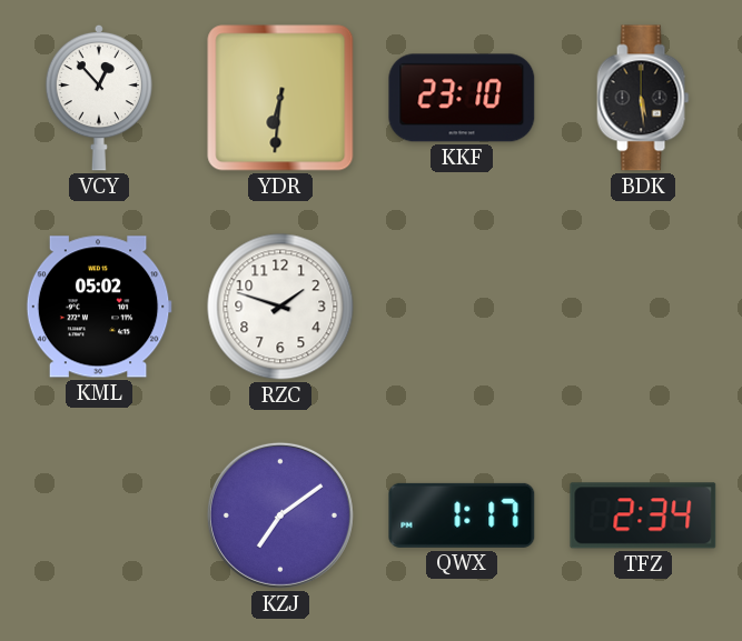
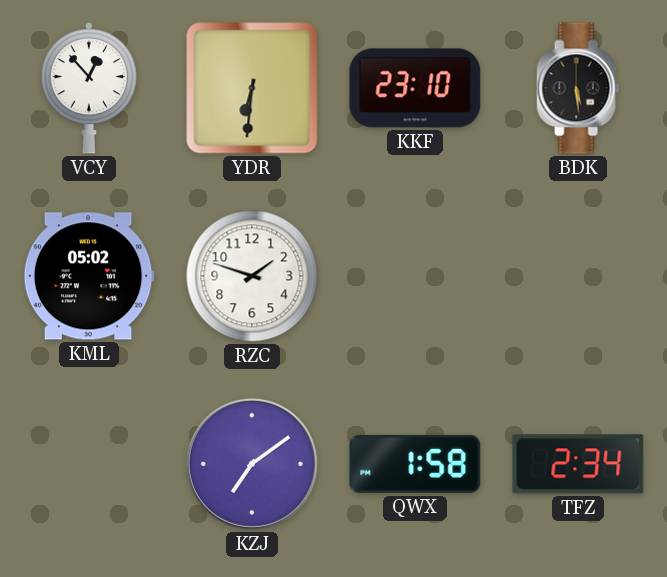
QWX: 1:17 -> 1:58
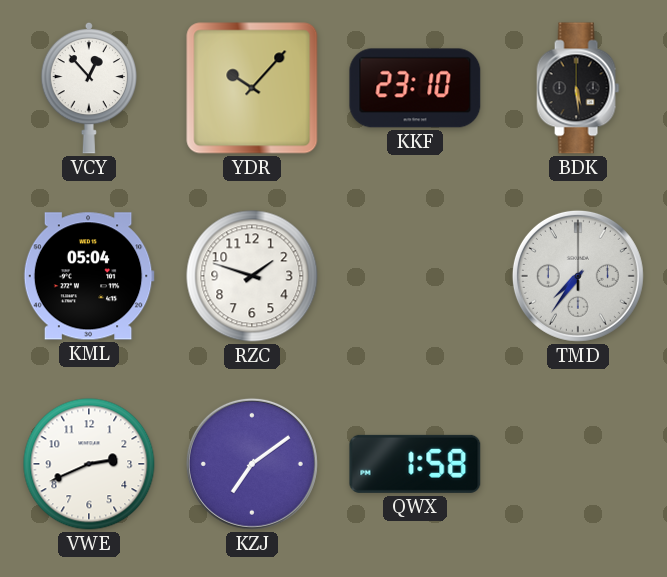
YDR: 6:31 -> 10:07
KML: 05:02 -> 05:04
TMD: none -> 7:36
VWE: none -> 2:41
TFZ: 2:34 -> none
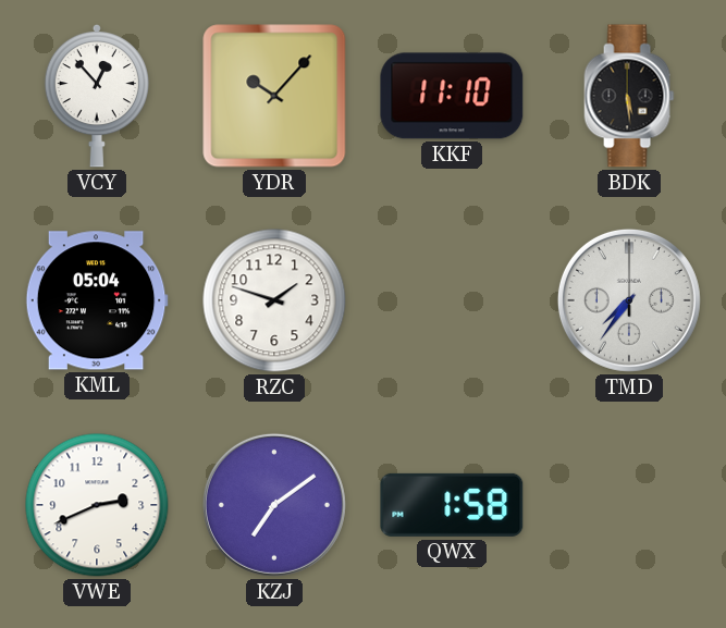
KKF: 23:10 -> 11:10
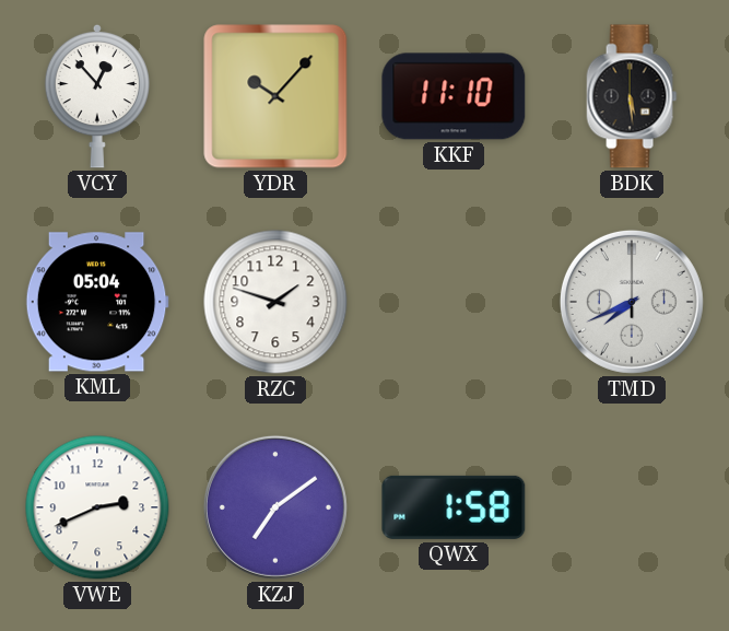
TMD: 7:36 -> 7:41
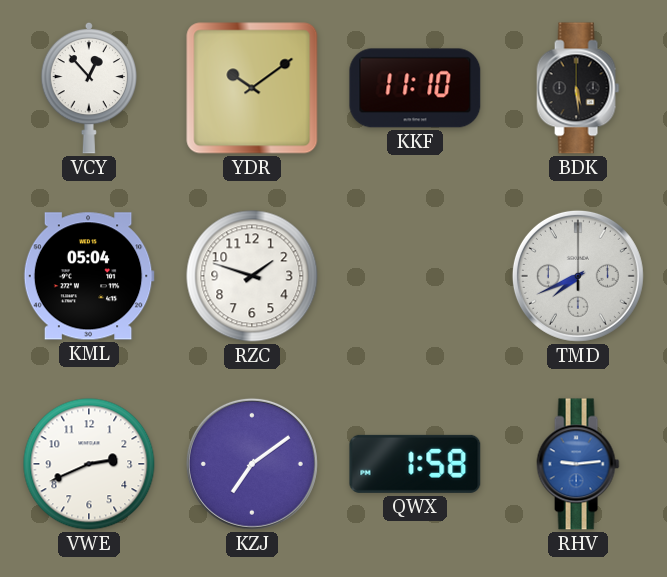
YDR: 10:07 -> 10:09
RHV: none -> 9:14
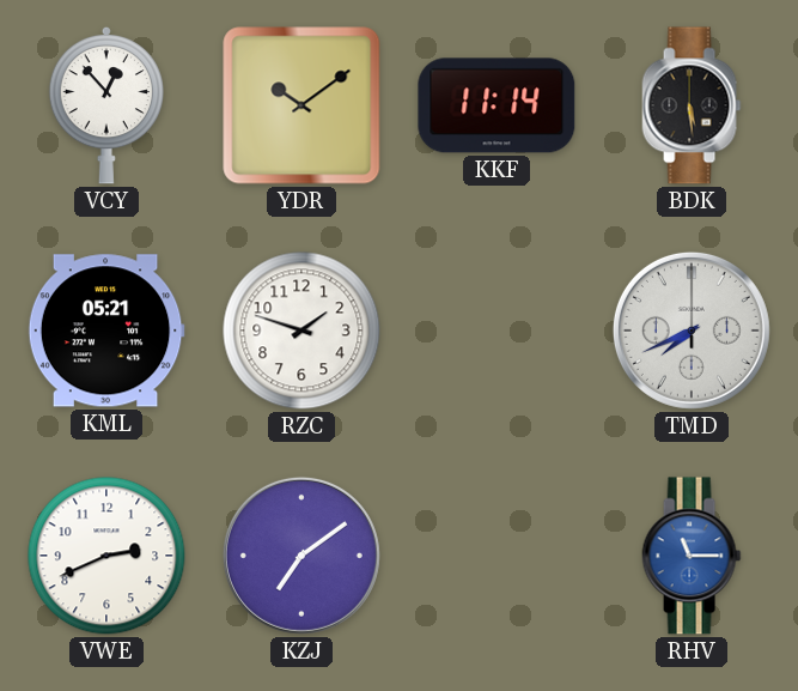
KKF: 11:10 -> 11:14
KML: 05:04 -> 05:21
QWX: 1:58 -> none
RHV: 9:14 -> 11:15
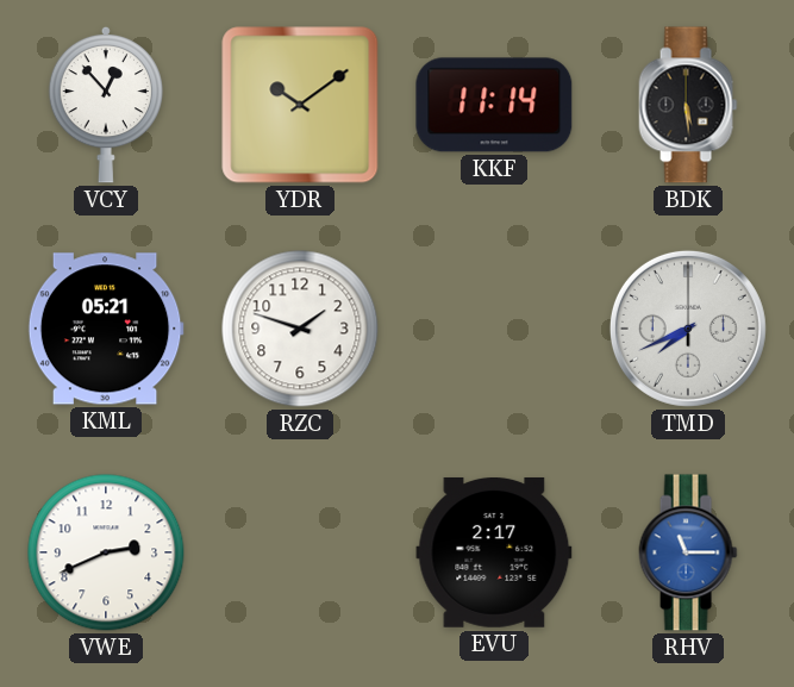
KZJ: 7:09 -> none
EVU: none -> 2:17
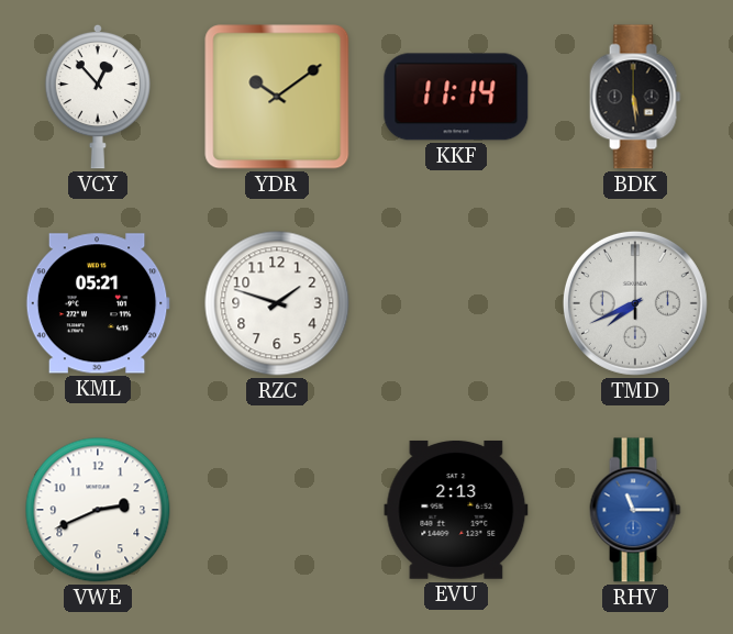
EVU: 2:17 -> 2:13
